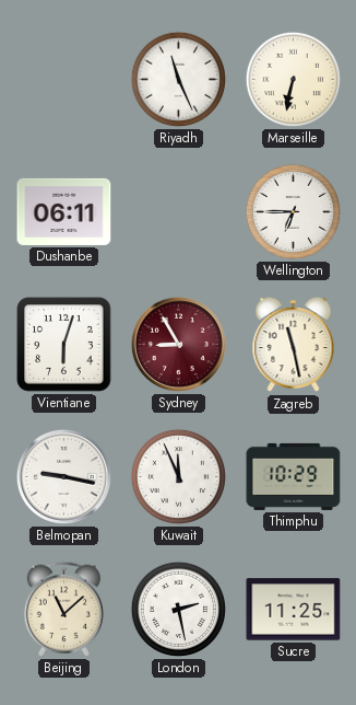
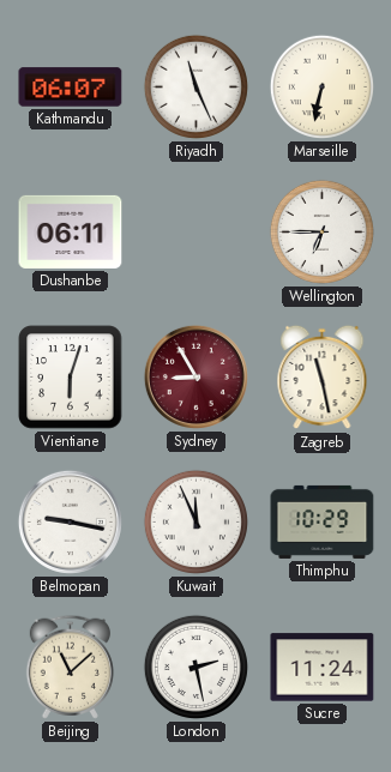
Kathmandu: none -> 06:07
Sucre: 11:25 -> 11:24
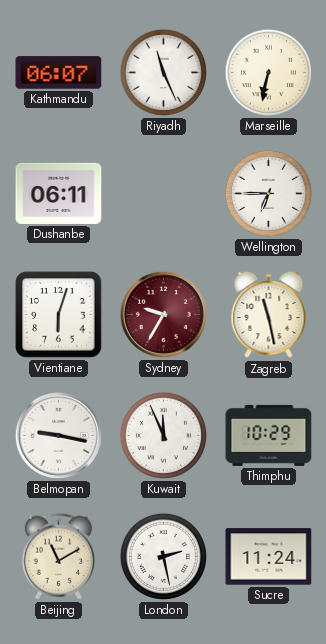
Sydney: 8:55 -> 9:35
Beijing: 11:08 -> 11:10
